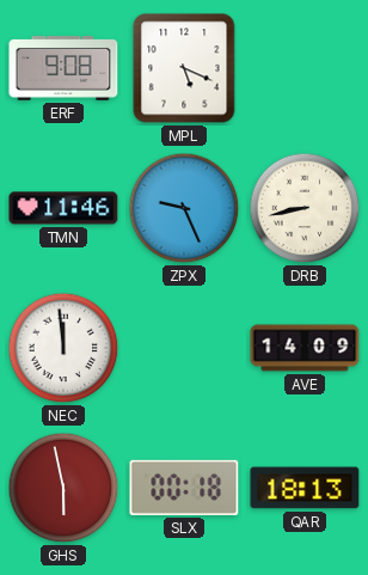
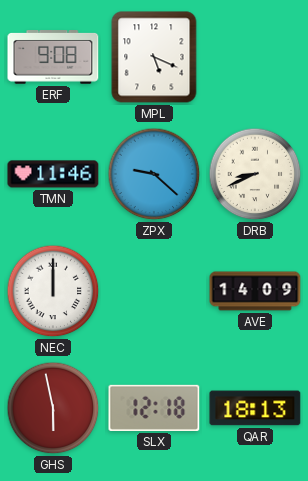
ZPX: 9:26 -> 9:22
DRB: 8:43 -> 8:41
NEC: 11:59 -> 12:00
SLX: 00:18 -> 12:18
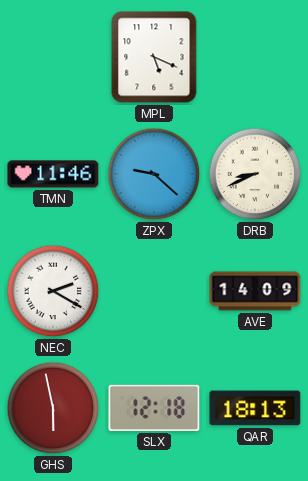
ERF: 9:08 -> none
NEC: 12:00 -> 2:20
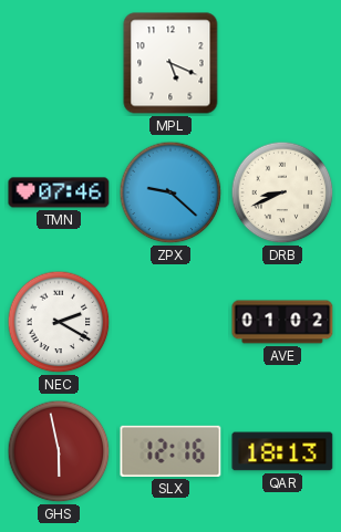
TMN: 11:46 -> 07:46
AVE: 14:09 -> 01:02
SLX: 12:18 -> 12:16
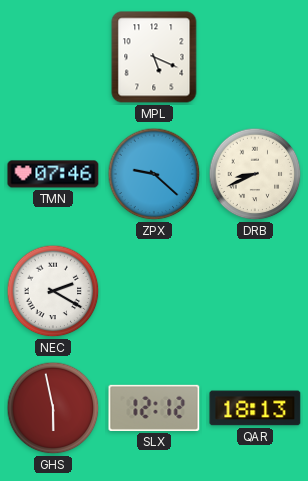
AVE: 01:02 -> none
SLX: 12:16 -> 12:12
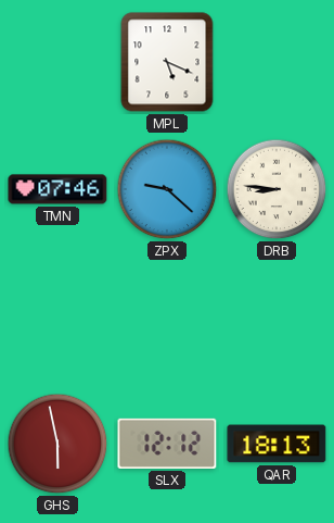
DRB: 8:41 -> 8:46
NEC: 2:20 -> none
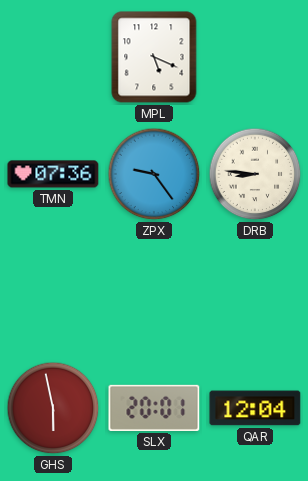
TMN: 07:46 -> 07:36
ZPX: 9:22 -> 9:24
SLX: 12:12 -> 20:01
QAR: 18:13 -> 12:04
